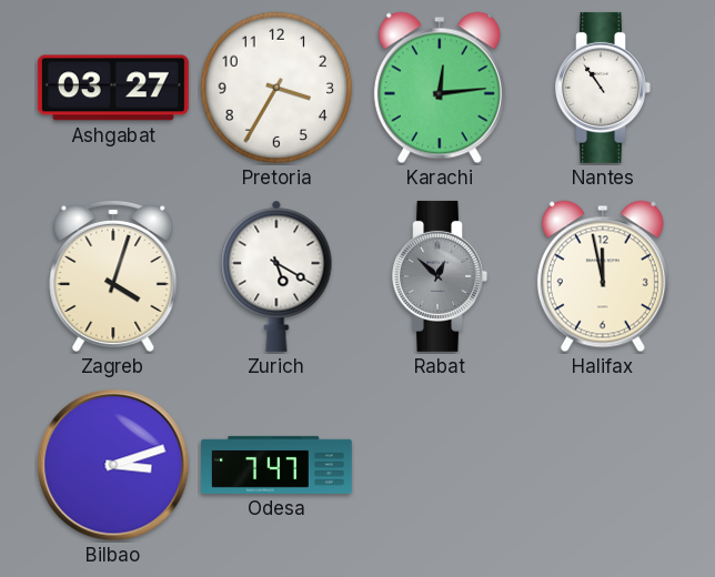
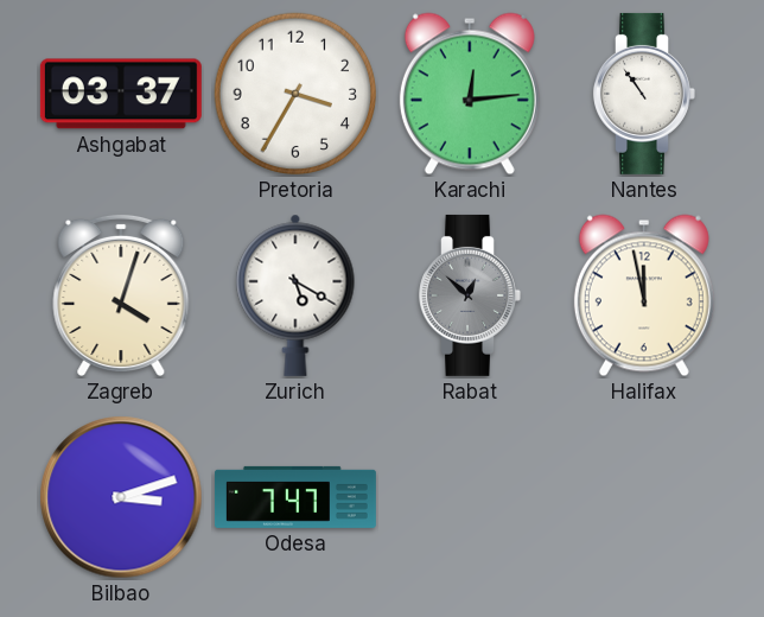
Ashgabat: 03:27 -> 03:37
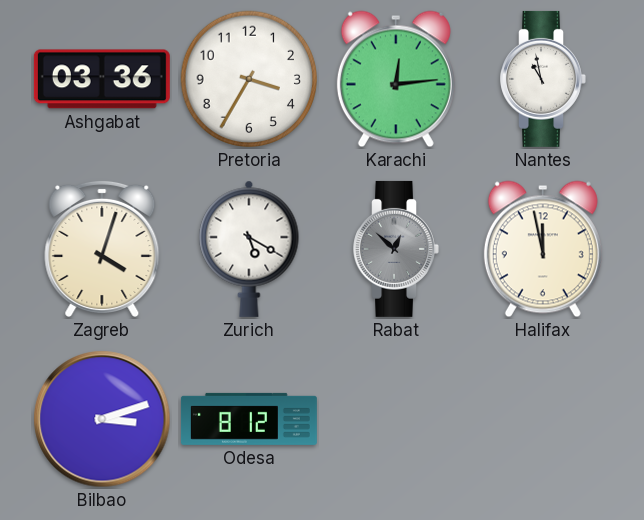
Ashgabat: 03:37 -> 03:36
Nantes: 10:54 -> 10:58
Odesa: 7:47 -> 8:12
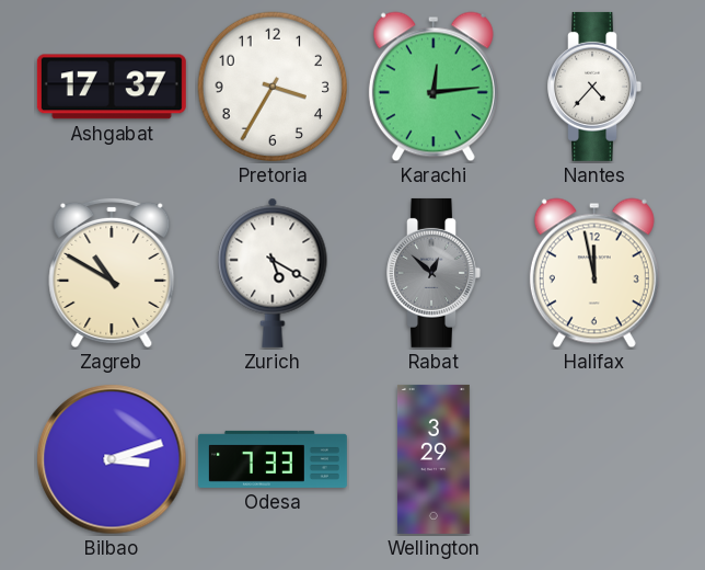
Ashgabat: 03:36 -> 17:37
Nantes: 10:58 -> 4:37
Zagreb: 4:03 -> 10:50
Odesa: 8:12 -> 7:33
Wellington: none -> 3:29
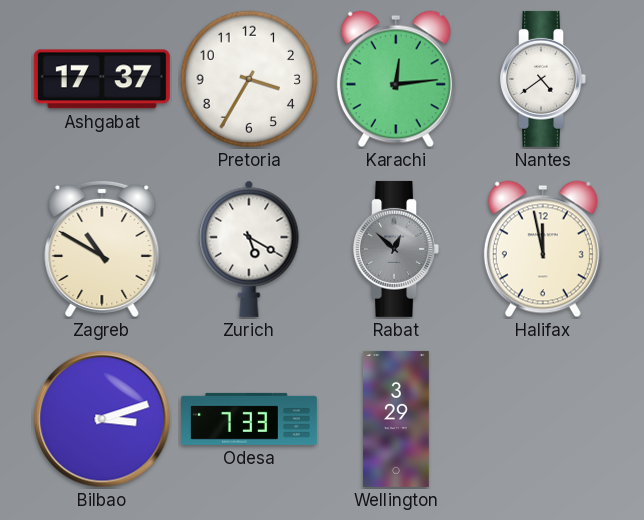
Nantes: 4:37 -> 4:39
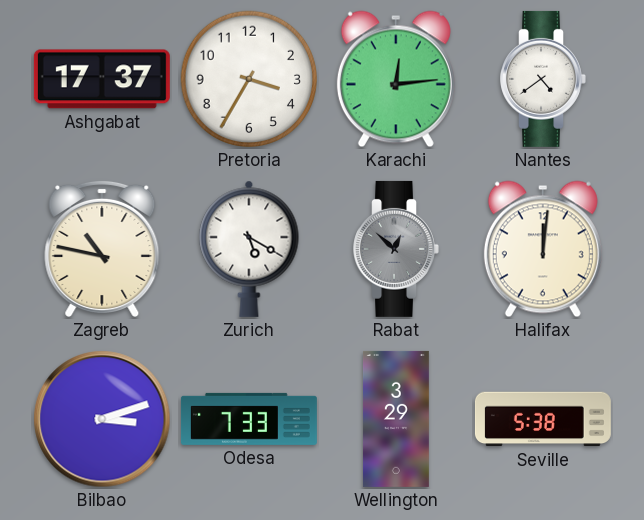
Zagreb: 10:50 -> 10:47
Halifax: 11:58 -> 12:01
Seville: none -> 5:38
